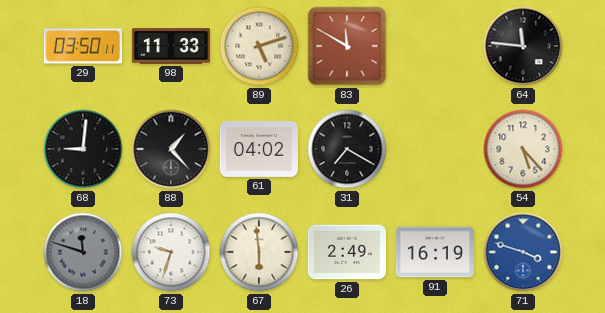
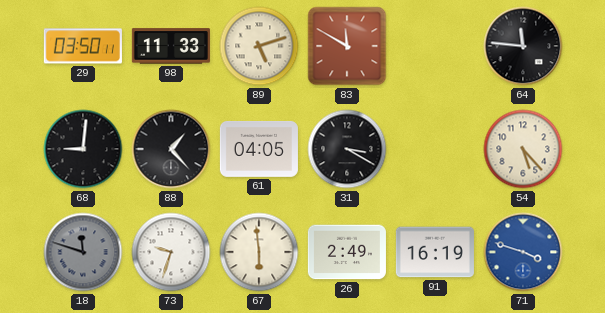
61: 04:02 -> 04:05
31: 7:20 -> 3:20
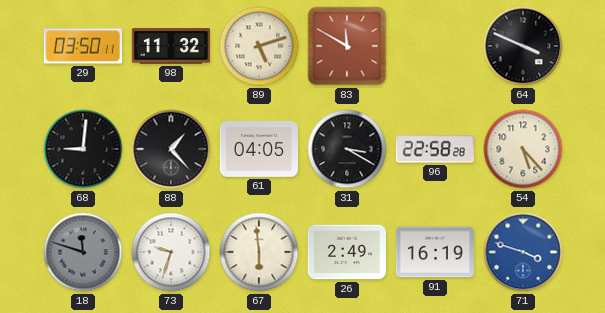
98: 11:33 -> 11:32
64: 11:46 -> 3:49
96: none -> 22:58
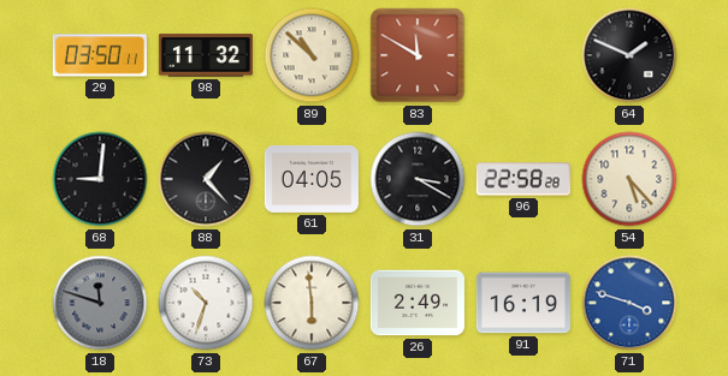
89: 5:12 -> 10:52
64: 3:49 -> 1:49
73: 9:33 -> 10:33
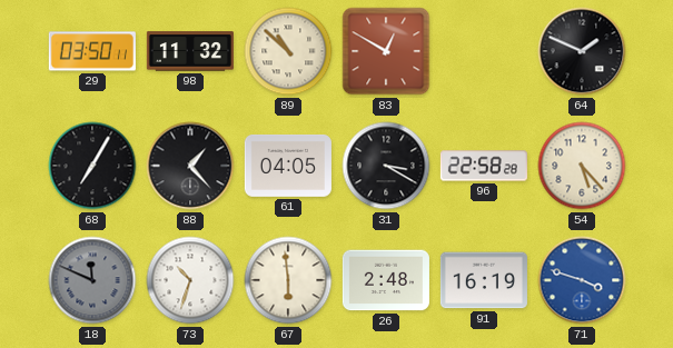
83: 11:50 -> 12:50
68: 9:01 -> 7:05
18: 11:48 -> 11:49
26: 2:49 -> 2:48
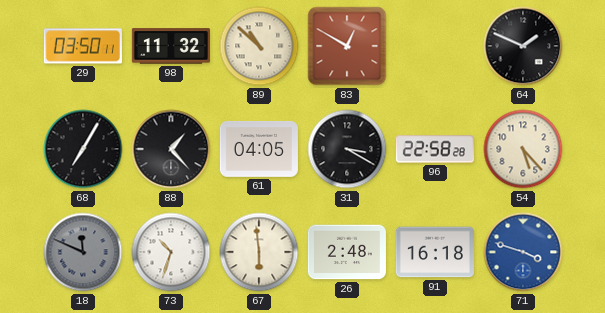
91: 16:19 -> 16:18
